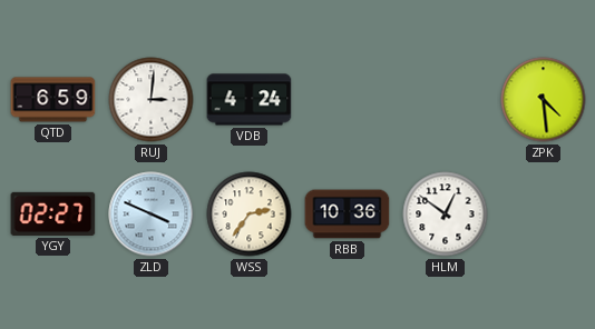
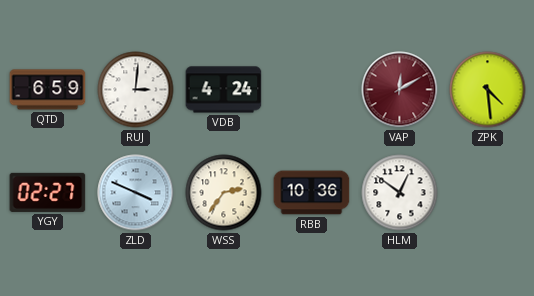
VAP: none -> 12:10
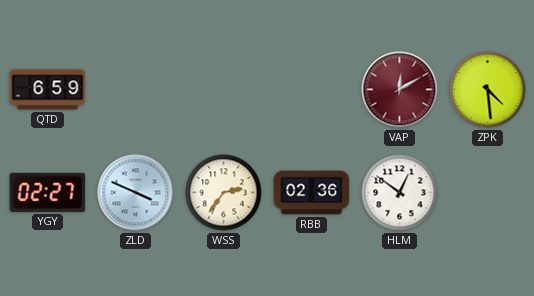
RUJ: 3:01 -> none
VDB: 4:24 -> none
RBB: 10:36 -> 02:36
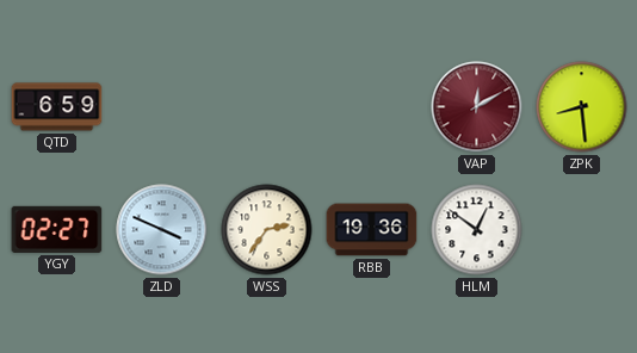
ZPK: 4:29 -> 8:29
RBB: 02:36 -> 19:36
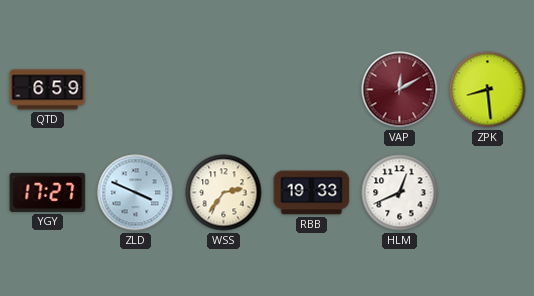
YGY: 02:27 -> 17:27
RBB: 19:36 -> 19:33
HLM: 12:51 -> 12:41
